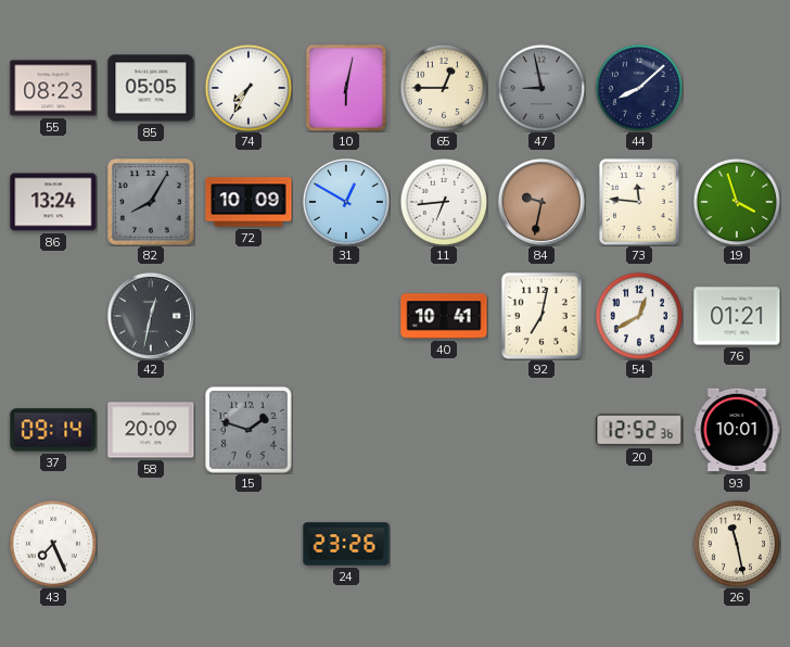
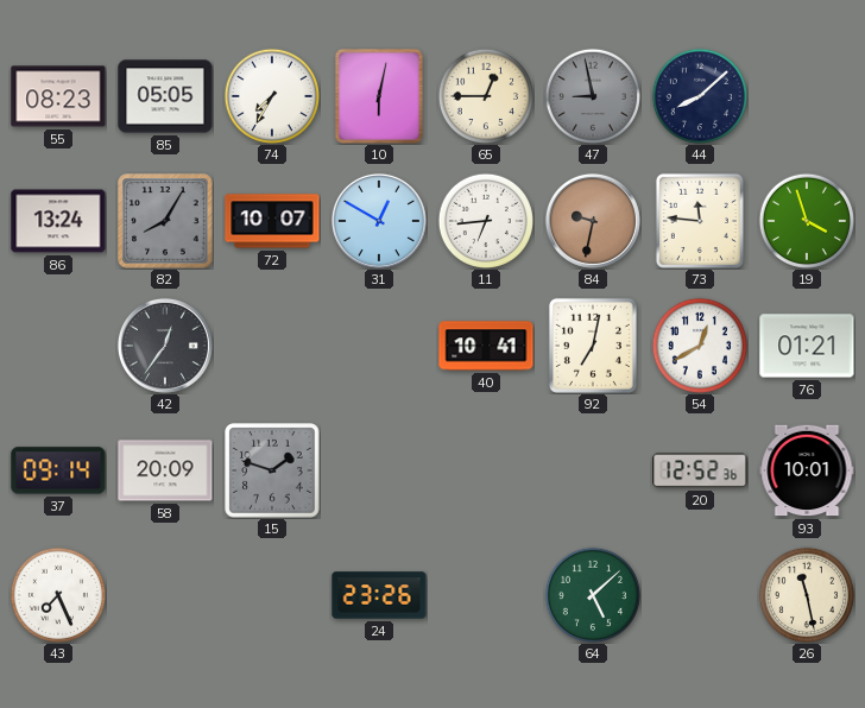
72: 10:09 -> 10:07
42: 12:32 -> 12:36
64: none -> 5:08
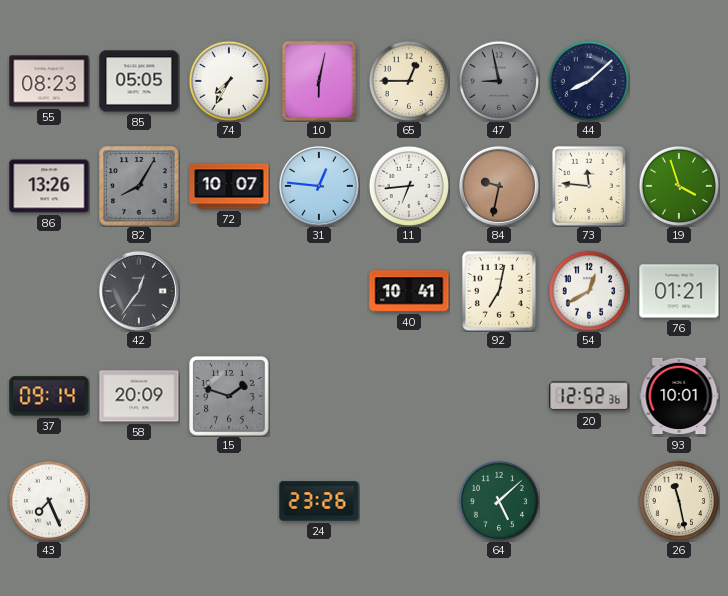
86: 13:24 -> 13:26
31: 12:50 -> 12:46
